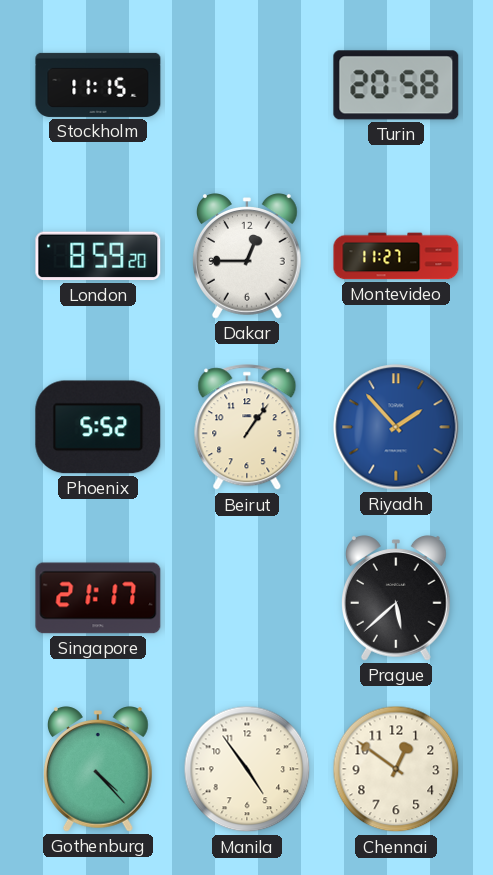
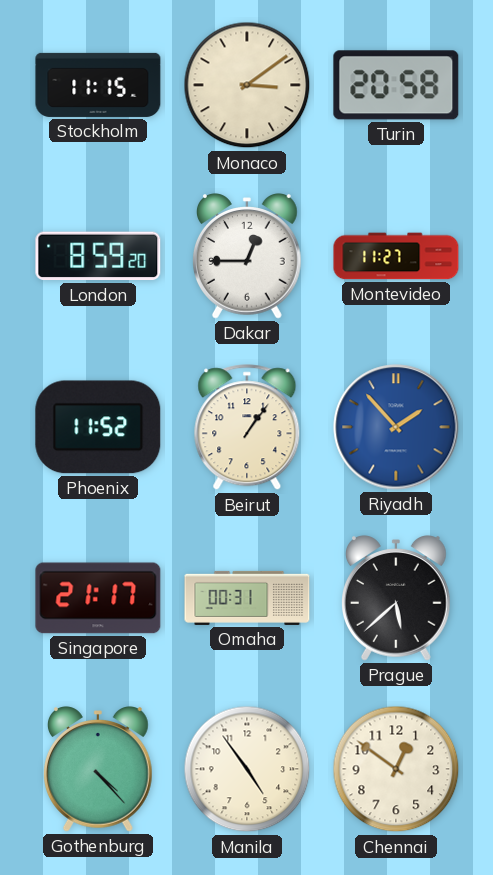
Monaco: none -> 3:09
Phoenix: 5:52 -> 11:52
Omaha: none -> 00:31
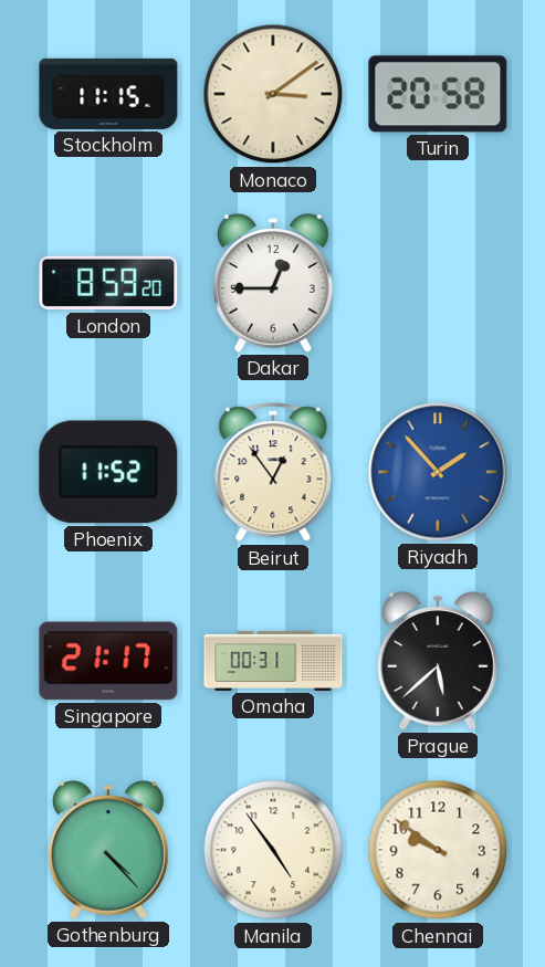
Montevideo: 11:27 -> none
Beirut: 1:06 -> 12:54
Chennai: 12:51 -> 9:51
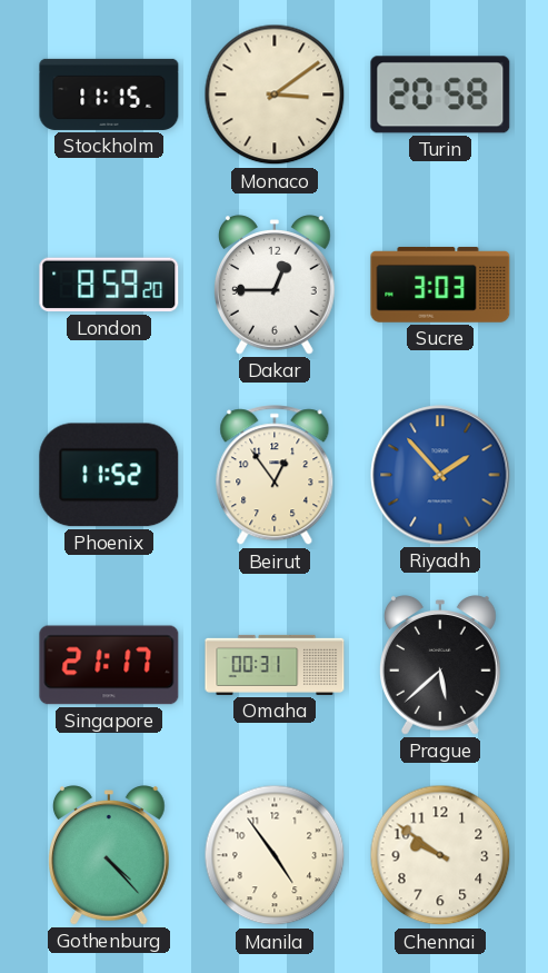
Sucre: none -> 3:03
